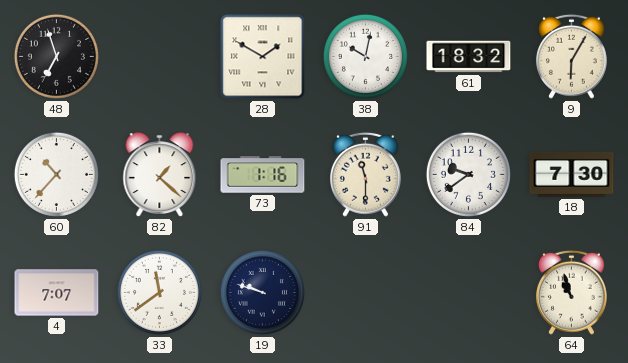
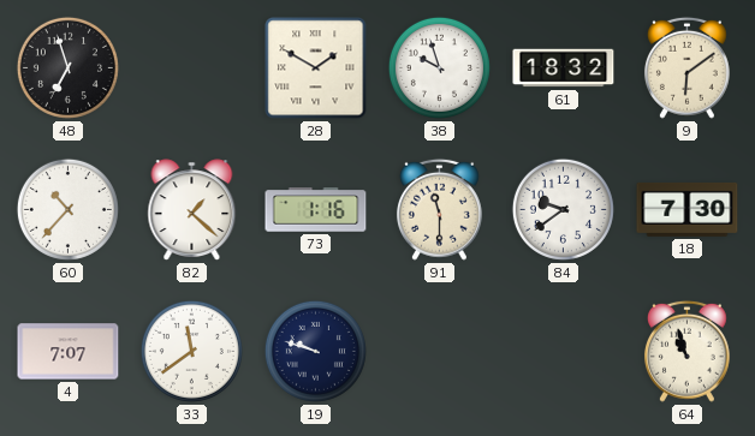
38: 10:02 -> 9:57
9: 6:05 -> 6:09
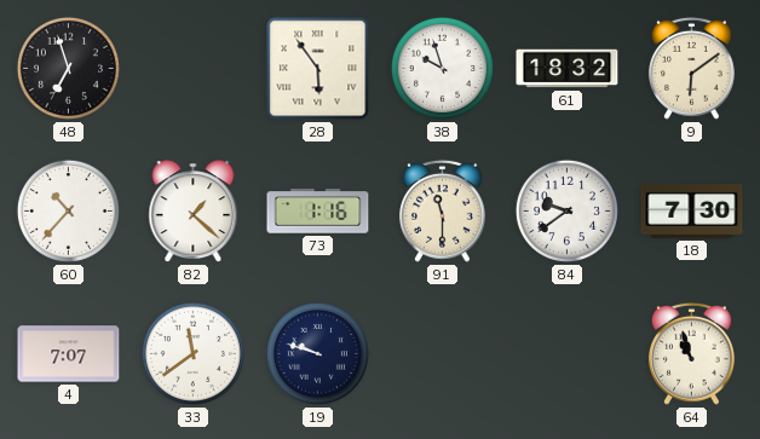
28: 1:50 -> 5:54
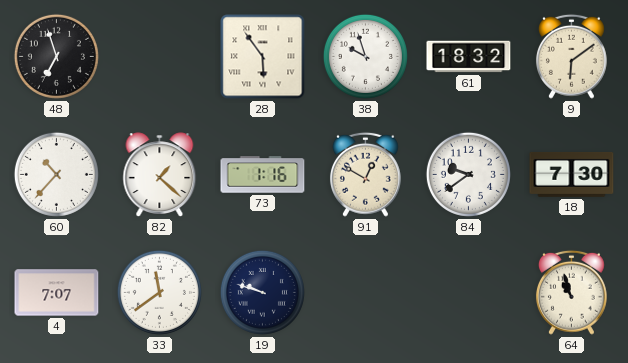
91: 11:30 -> 12:50
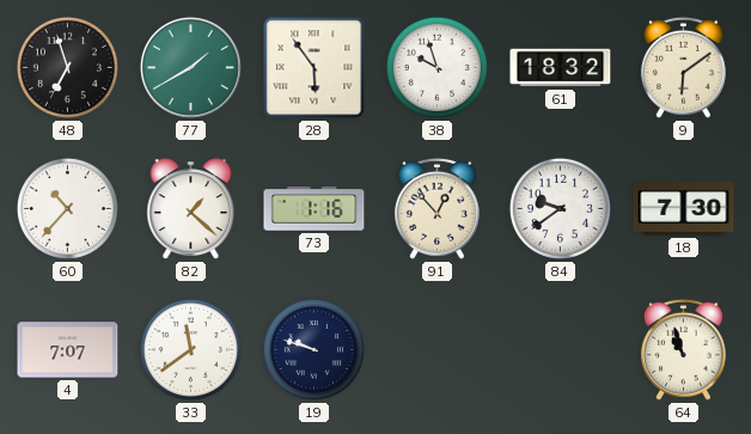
77: none -> 1:40
91: 12:50 -> 12:53
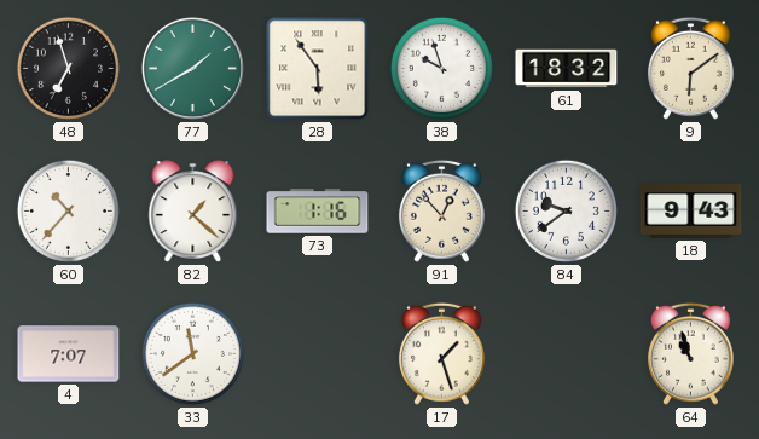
18: 7:30 -> 9:43
19: 9:48 -> none
17: none -> 1:27
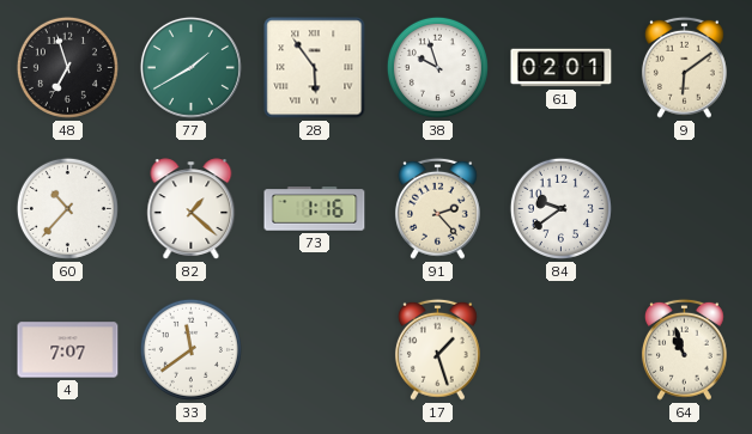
61: 18:32 -> 02:01
91: 12:53 -> 2:23
18: 9:43 -> none
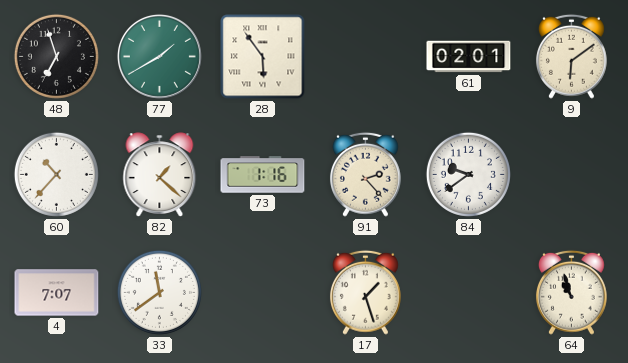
38: 9:57 -> none
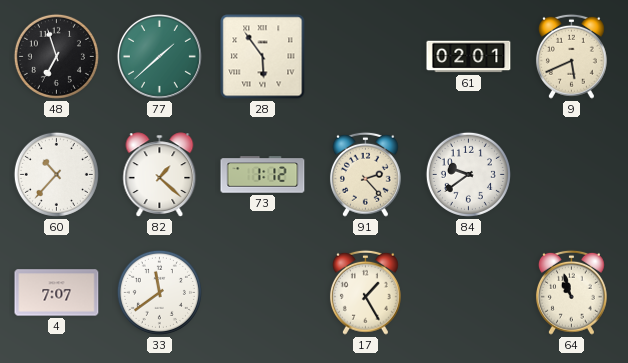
77: 1:40 -> 1:38
9: 6:09 -> 5:41
73: 1:16 -> 1:12
17: 1:27 -> 1:25
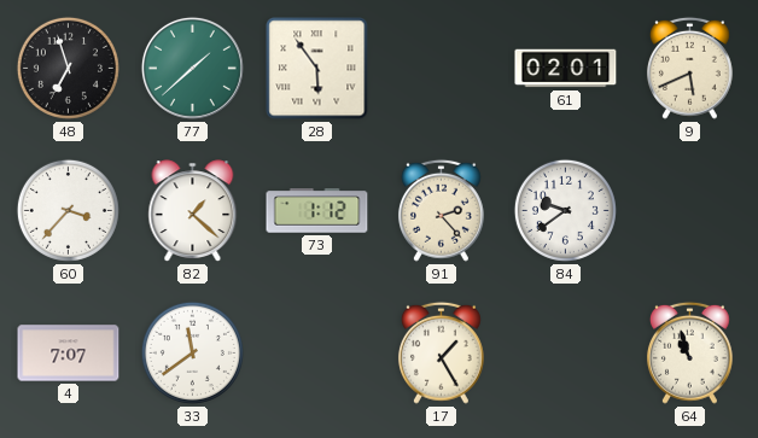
60: 10:37 -> 3:37
